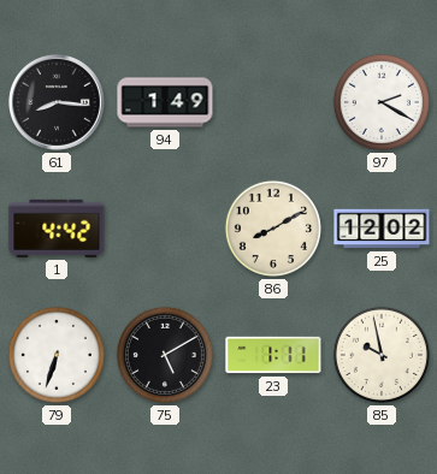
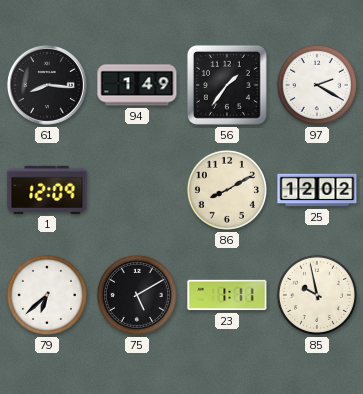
56: none -> 1:36
1: 4:42 -> 12:09
79: 6:33 -> 6:38
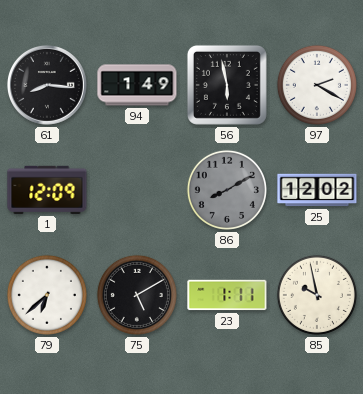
56: 1:36 -> 5:58
86 dial: cream -> grey
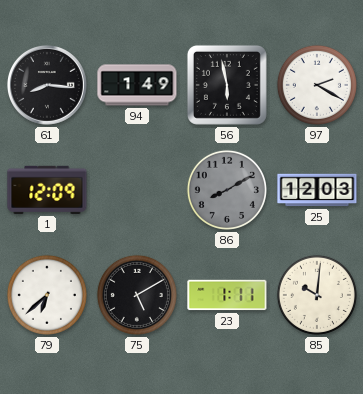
25: 12:02 -> 12:03
85: 9:58 -> 10:01
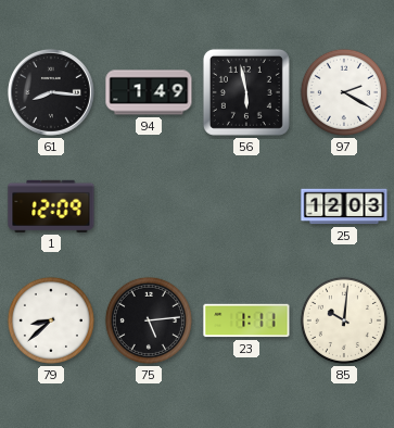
86: 8:10 -> none
79: 6:38 -> 8:38
75: 5:10 -> 5:14
